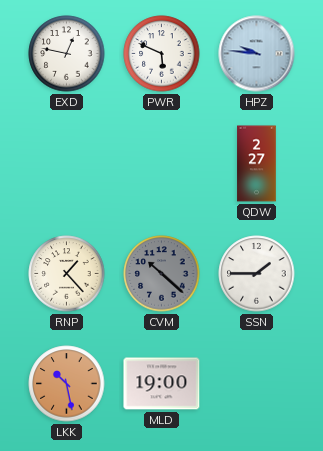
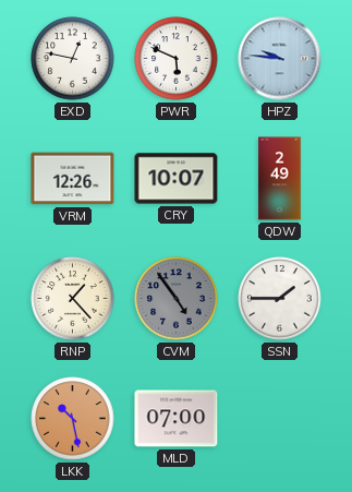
VRM: none -> 12:26
CRY: none -> 10:07
QDW: 2:27 -> 2:49
CVM: 10:22 -> 4:54
MLD: 19:00 -> 07:00
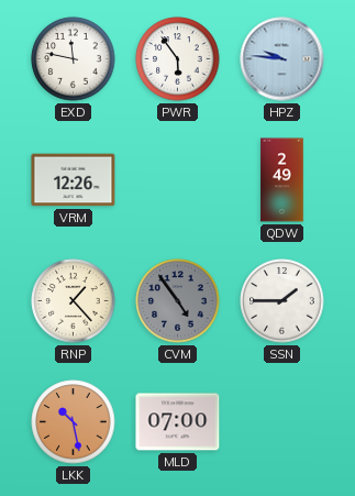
EXD: 12:47 -> 11:47
PWR: 5:49 -> 5:54
CRY: 10:07 -> none
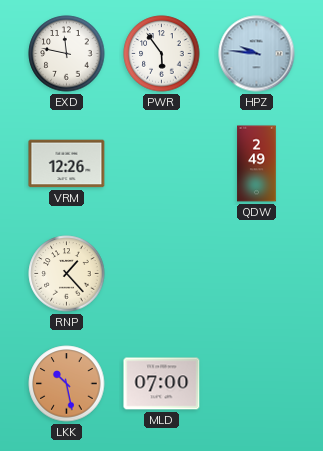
CVM: 4:54 -> none
SSN: 1:45 -> none
